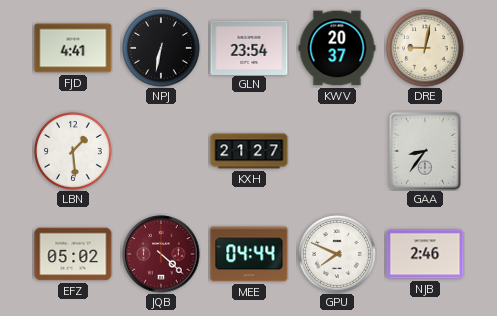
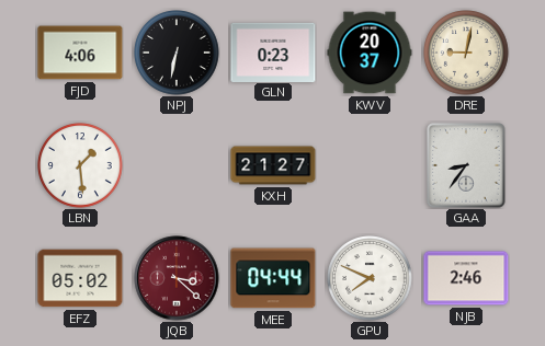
FJD: 4:41 -> 4:06
GLN: 23:54 -> 0:23
JQB: 4:22 -> 3:22
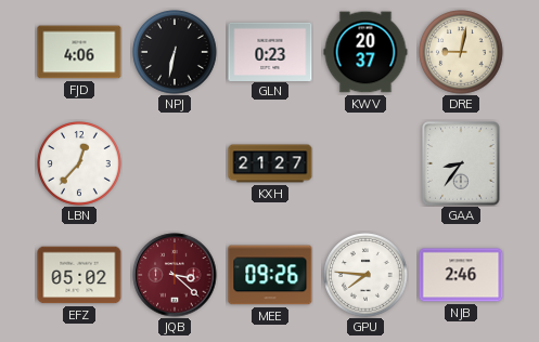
LBN: 1:29 -> 12:37
MEE: 04:44 -> 09:26
GPU: 7:49 -> 7:46
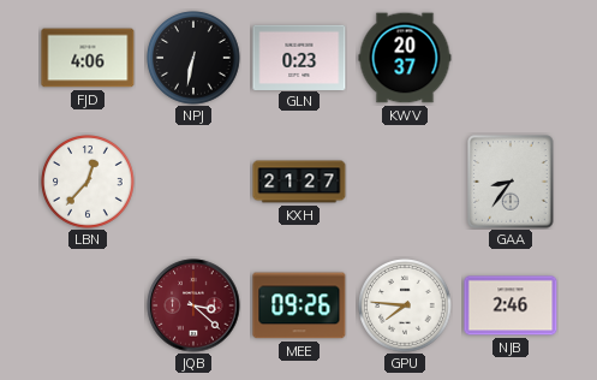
DRE: 9:02 -> none
EFZ: 05:02 -> none
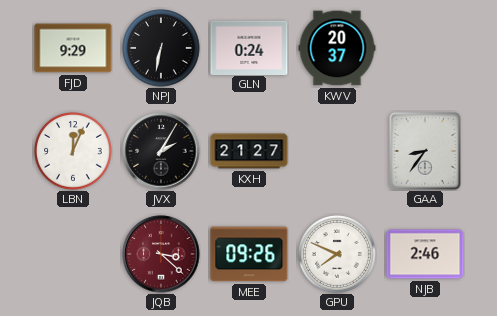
FJD: 4:06 -> 9:29
GLN: 0:23 -> 0:24
LBN: 12:37 -> 12:04
JVX: none -> 2:05
GPU: 7:46 -> 7:49
